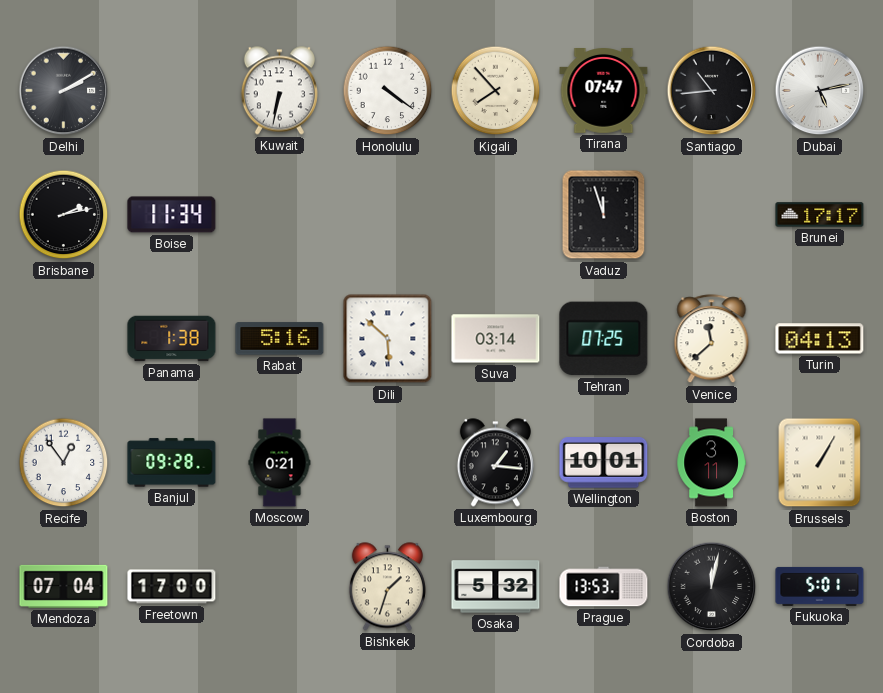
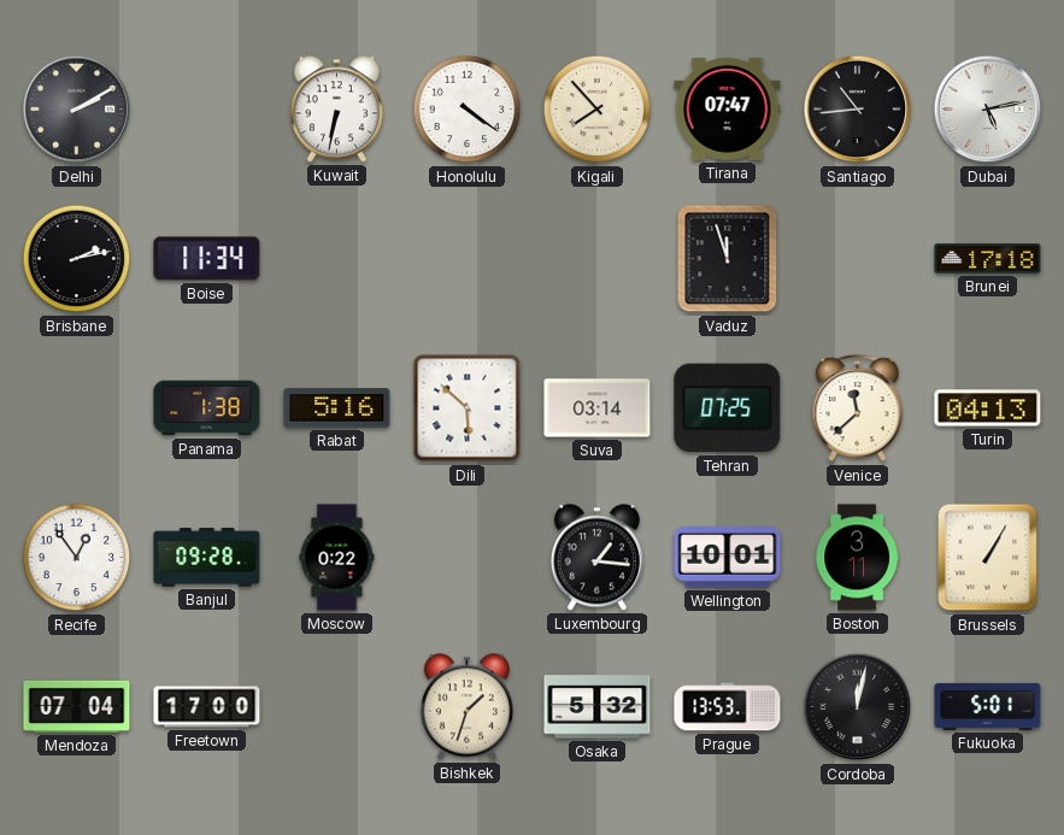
Brunei: 17:17 -> 17:18
Moscow: 0:21 -> 0:22
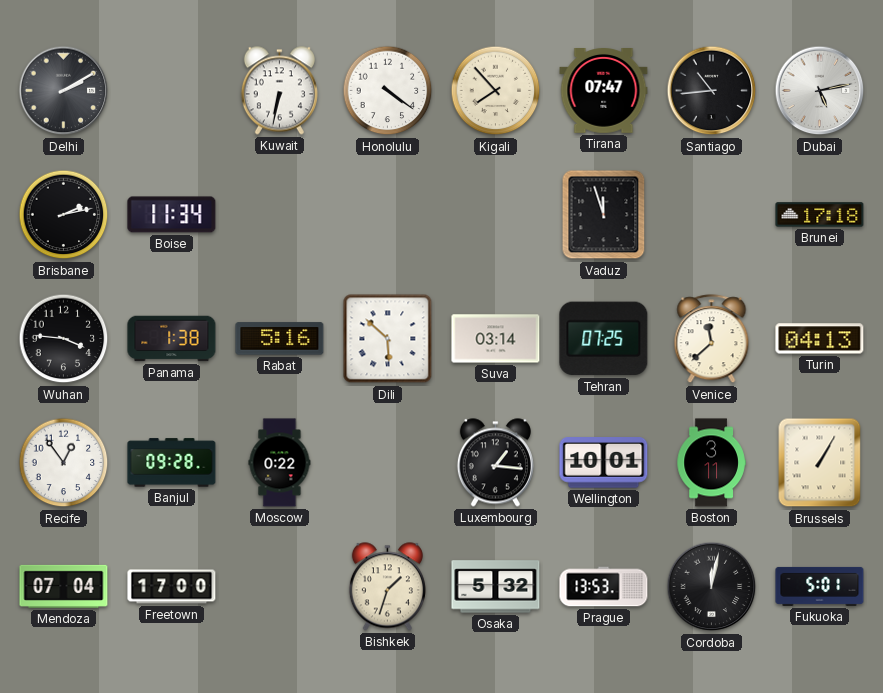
Wuhan: none -> 3:46
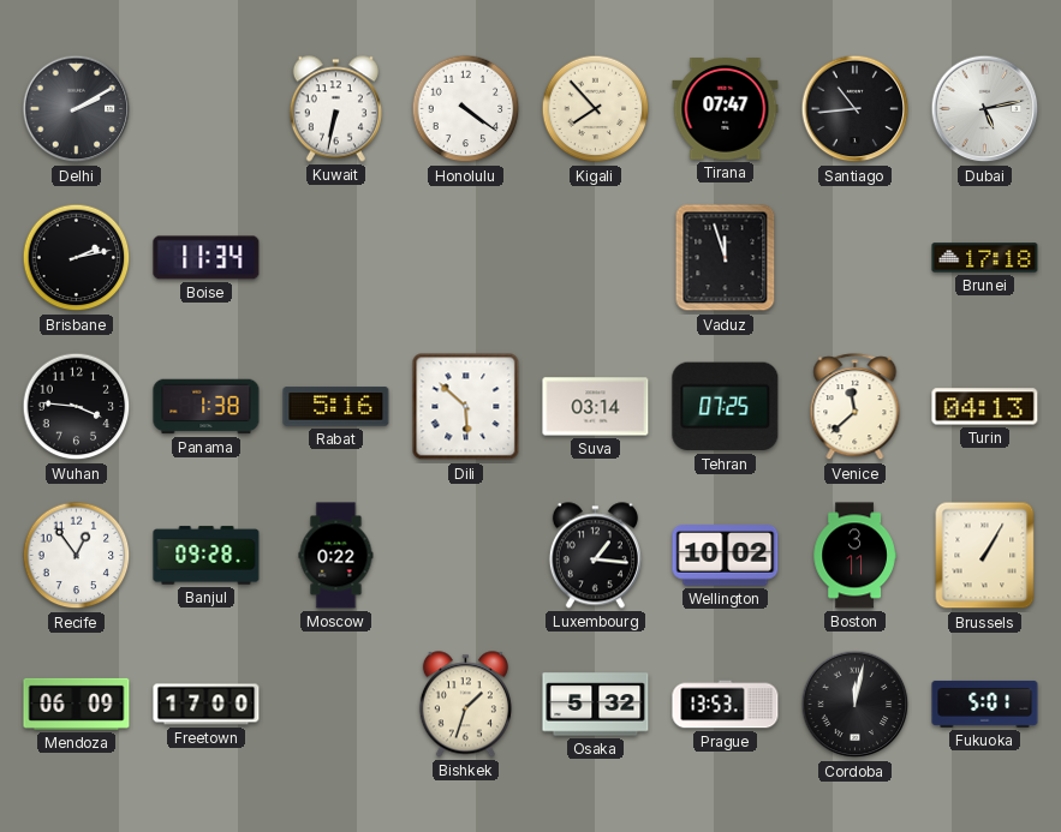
Wellington: 10:01 -> 10:02
Mendoza: 07:04 -> 06:09
